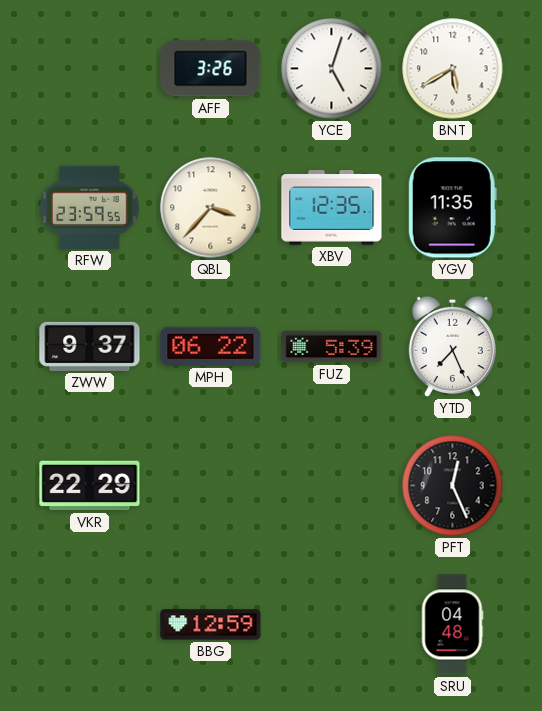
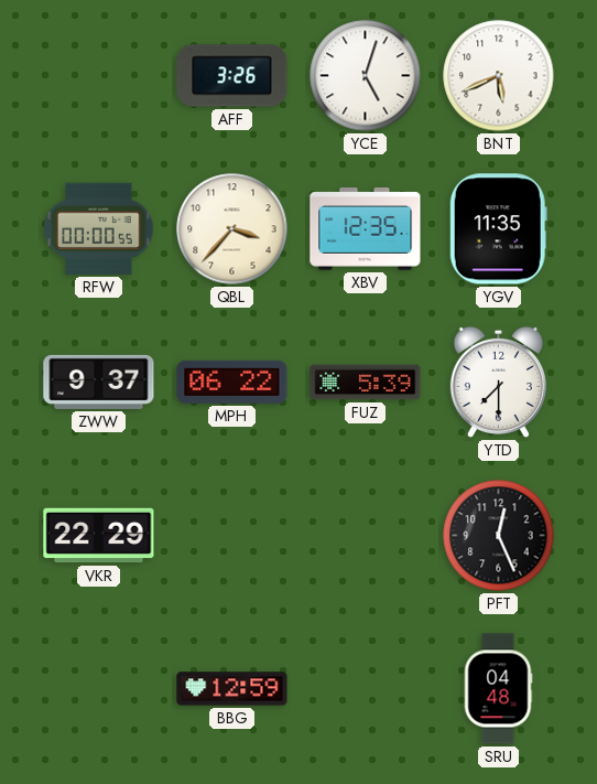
BNT: 5:40 -> 5:41
RFW: 23:59 -> 00:00
YTD: 7:26 -> 7:30
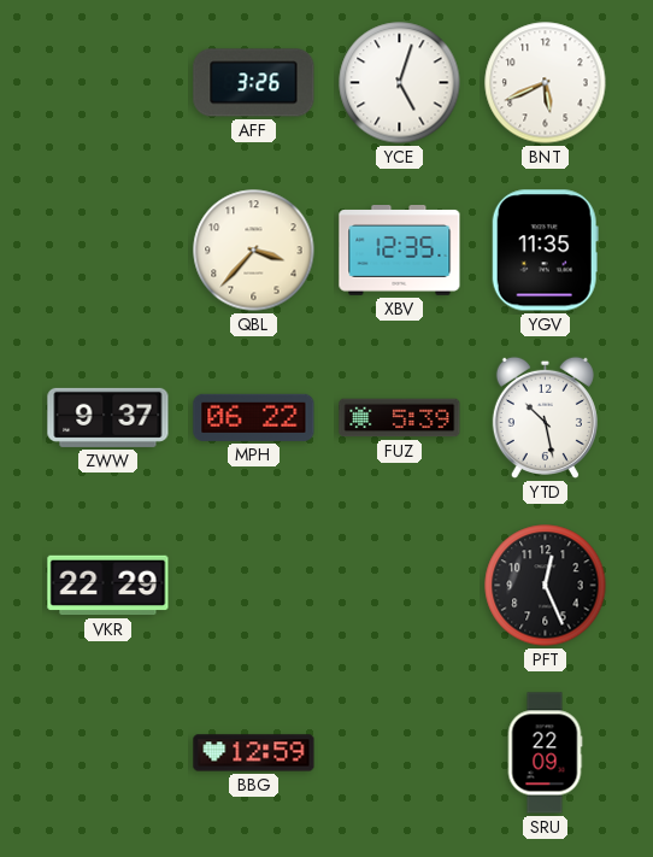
RFW: 00:00 -> none
YTD: 7:30 -> 10:28
SRU: 04:48 -> 22:09
